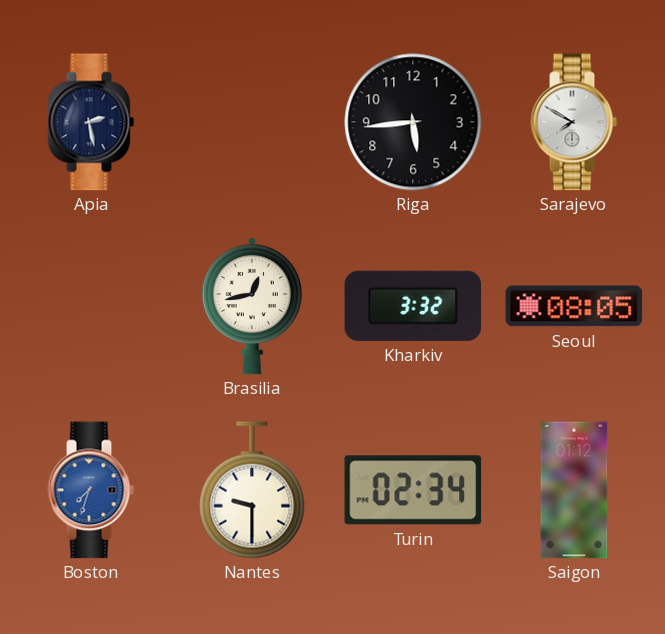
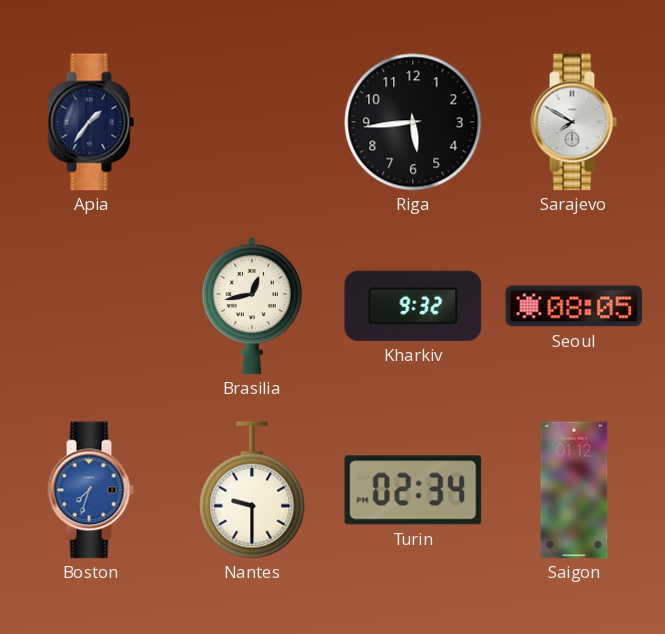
Apia: 2:28 -> 1:36
Kharkiv: 3:32 -> 9:32
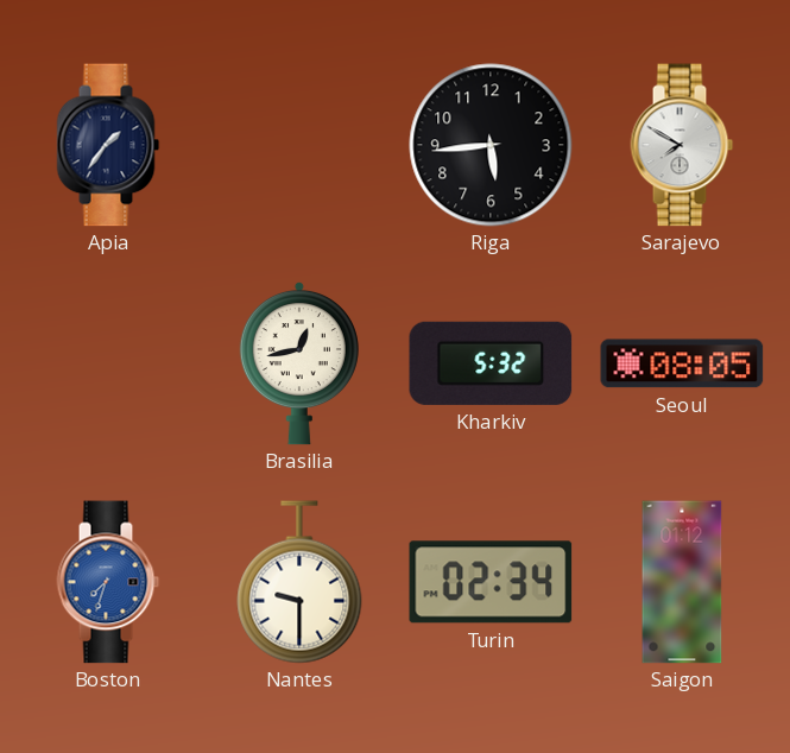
Kharkiv: 9:32 -> 5:32
